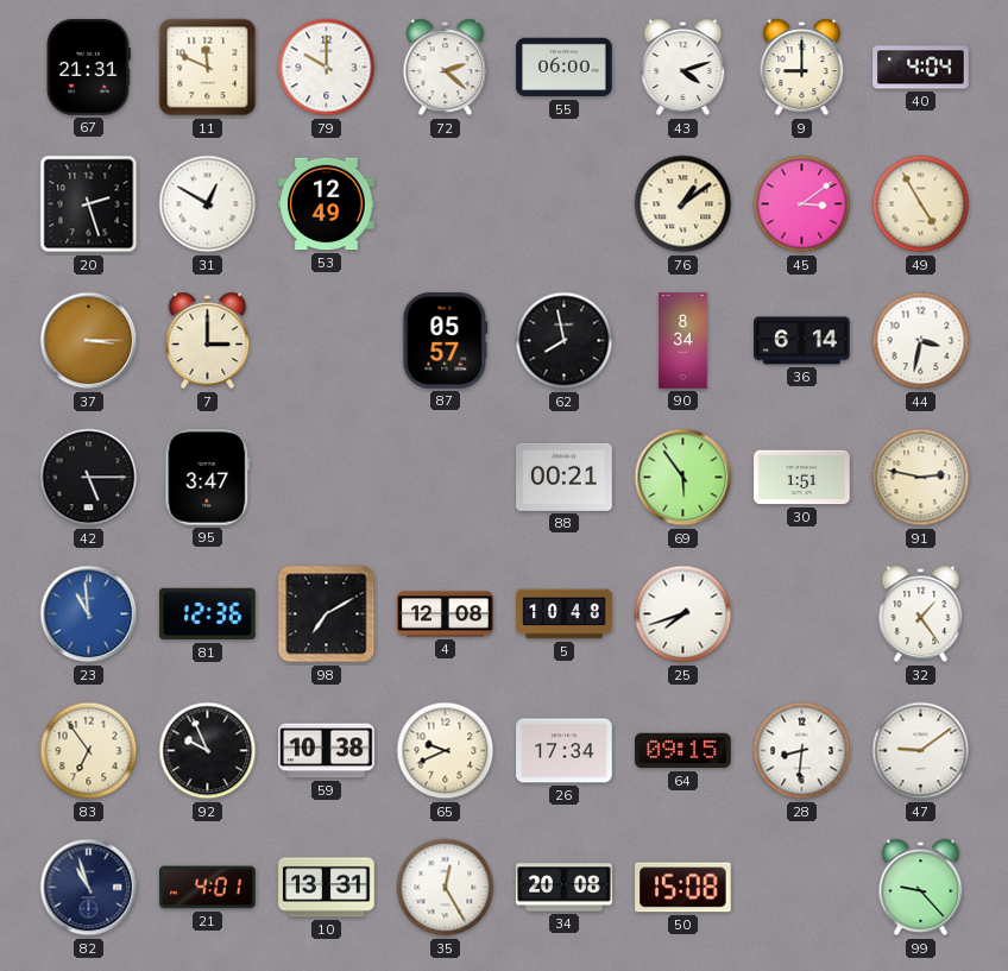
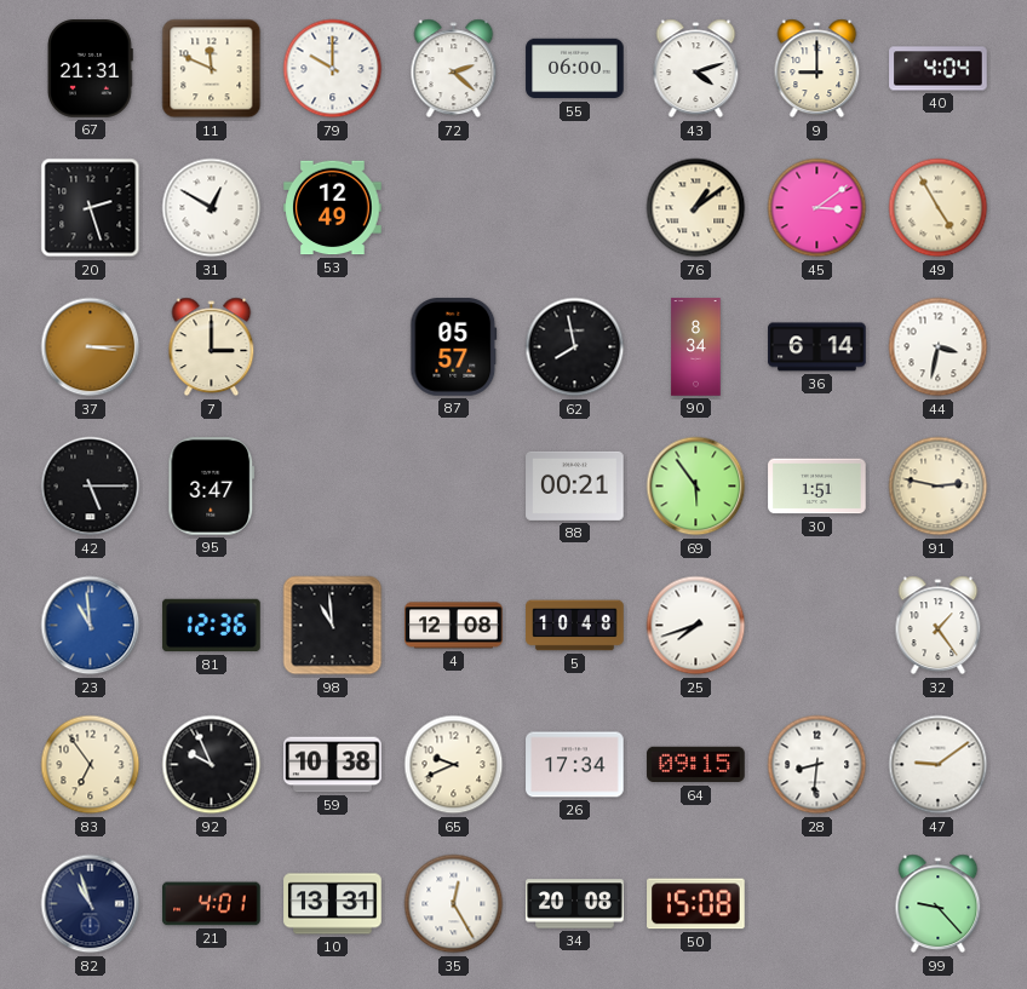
98: 7:10 -> 10:59
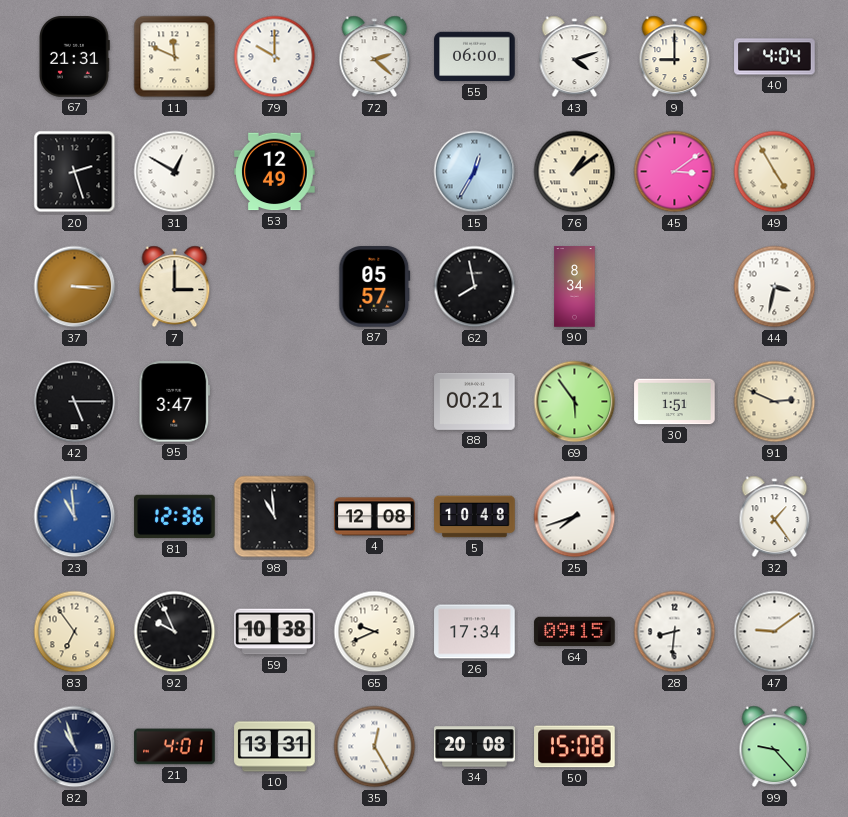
15: none -> 12:35
36: 6:14 -> none
91: 2:47 -> 2:49
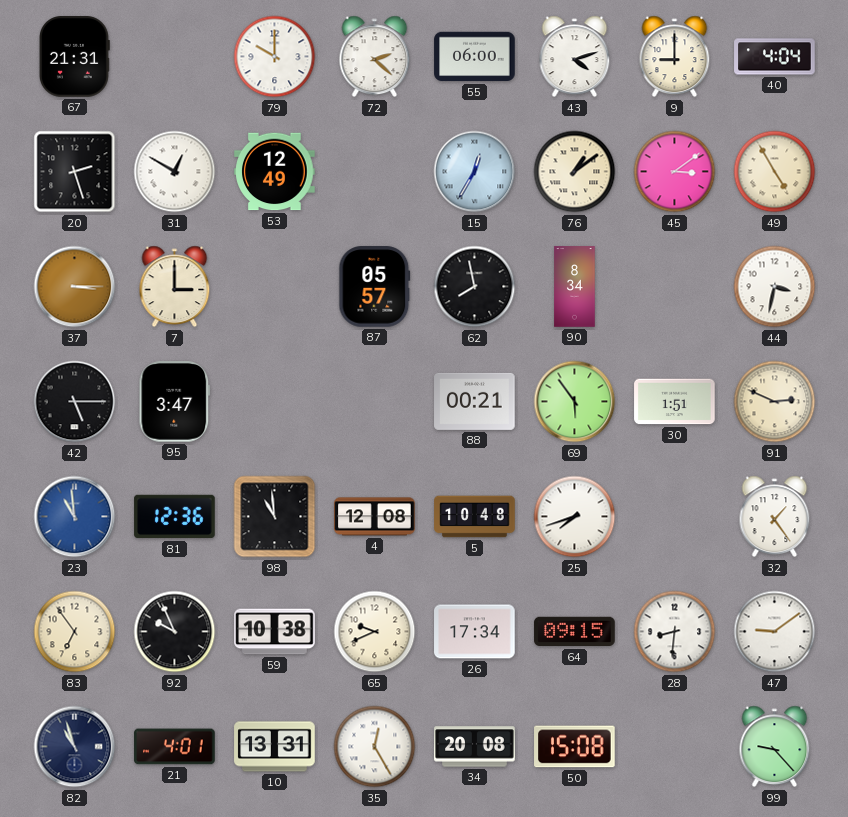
11: 11:49 -> none
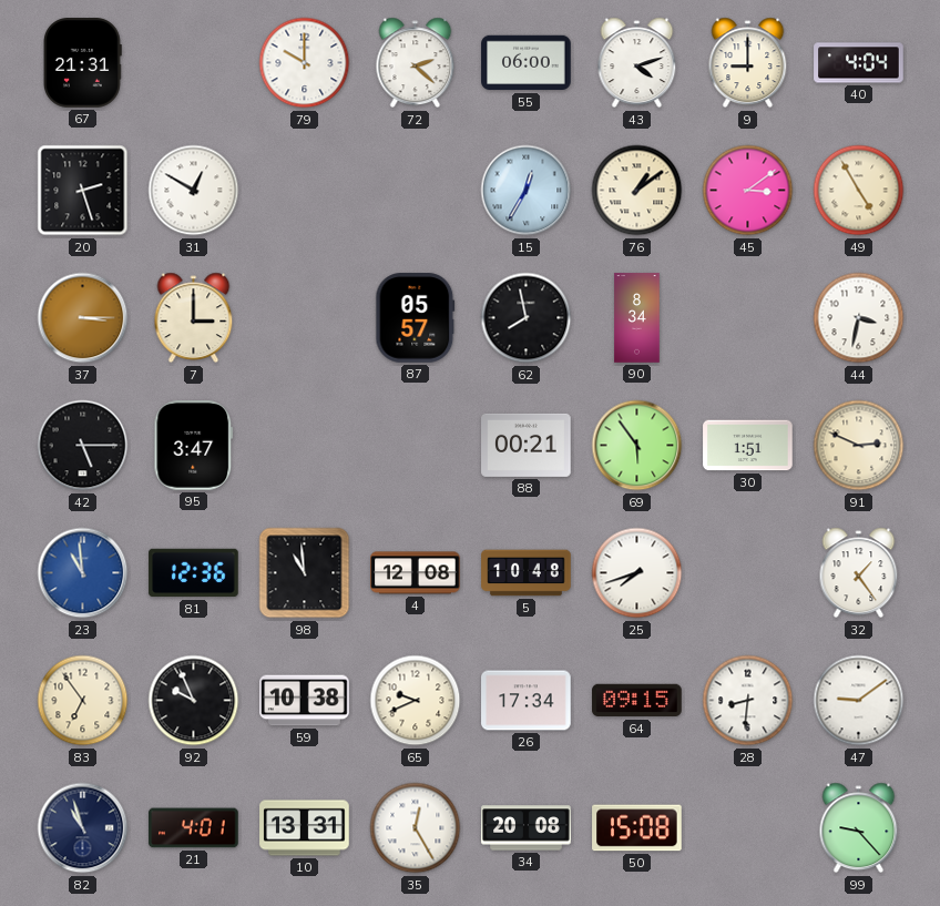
53: 12:49 -> none
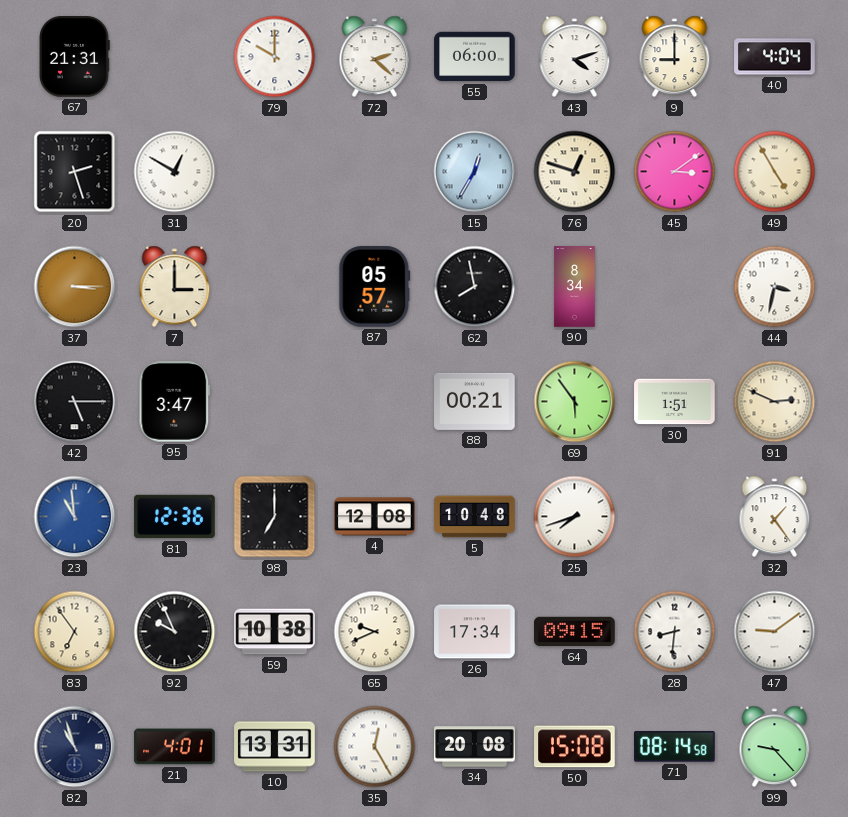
76: 1:09 -> 12:48
98: 10:59 -> 7:00
71: none -> 08:14
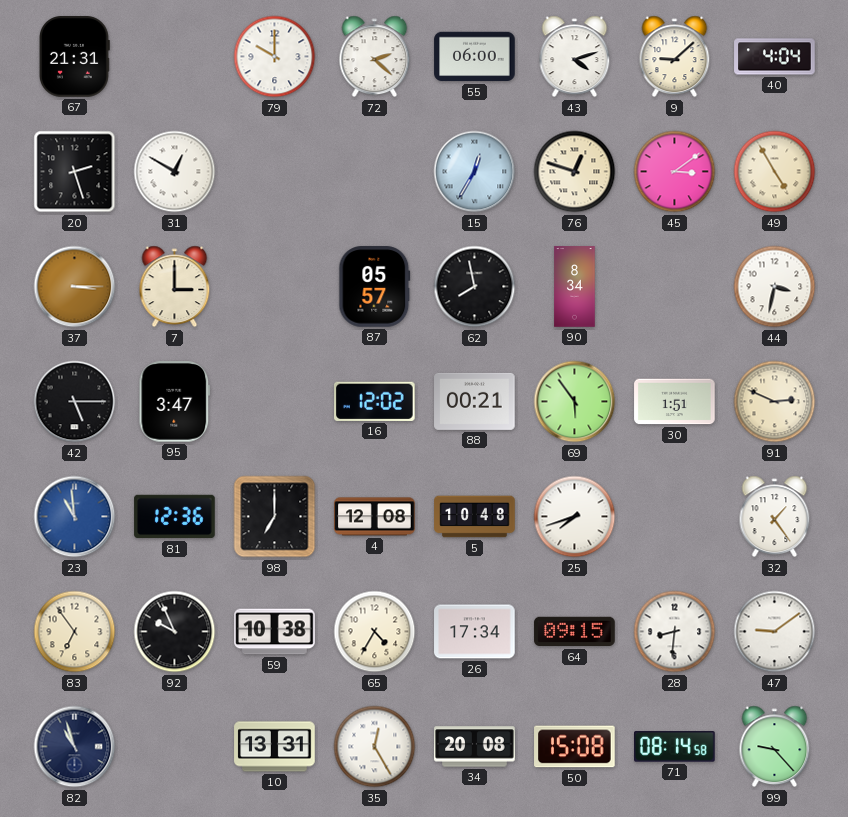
9: 9:00 -> 9:08
16: none -> 12:02
65: 9:41 -> 4:35
21: 4:01 -> none
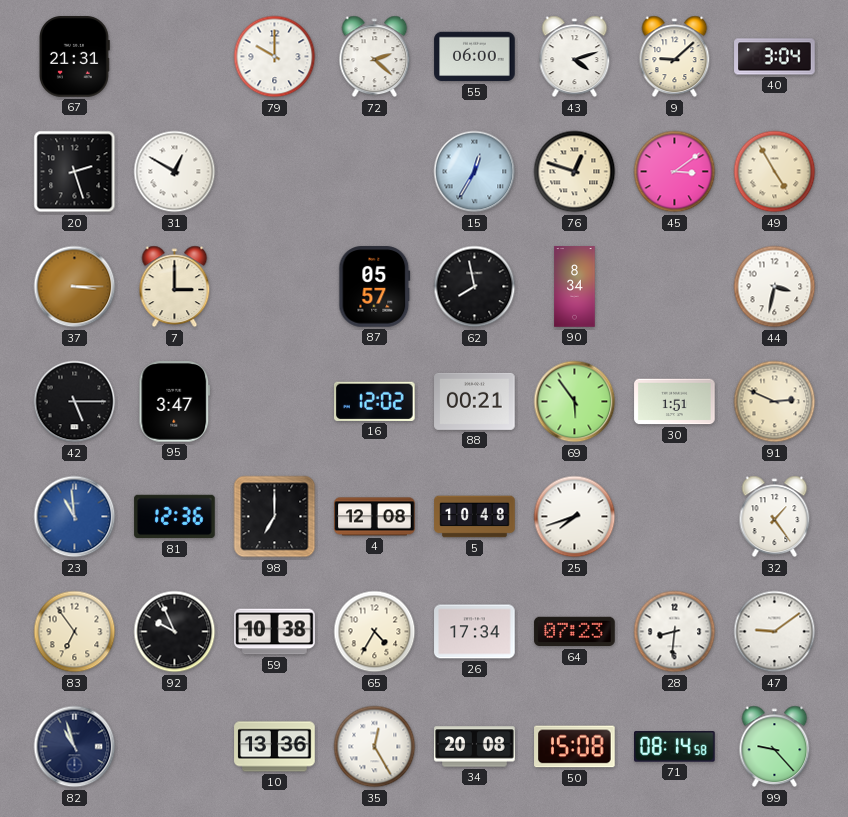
40: 4:04 -> 3:04
64: 09:15 -> 07:23
10: 13:31 -> 13:36
